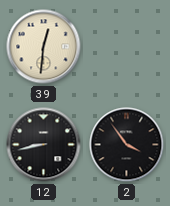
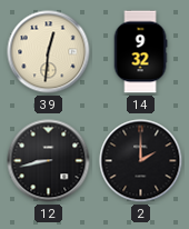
14: none -> 9:32
2: 3:54 -> 2:00
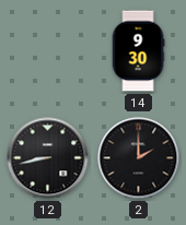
39: 12:31 -> none
14: 9:32 -> 9:30
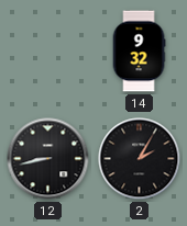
14: 9:30 -> 9:32
2: 2:00 -> 2:05
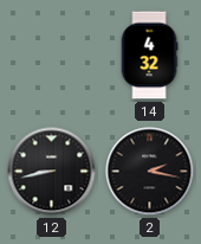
14: 9:32 -> 4:32
2: 2:05 -> 2:17
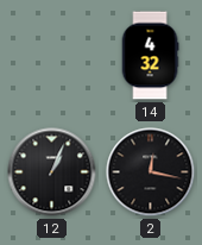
12: 8:43 -> 1:04
2: 2:17 -> 12:17
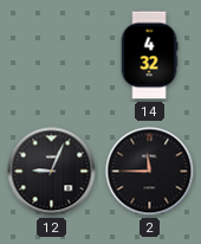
12: 1:04 -> 9:04
2: 12:17 -> 11:45
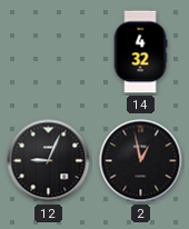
2: 11:45 -> 12:58
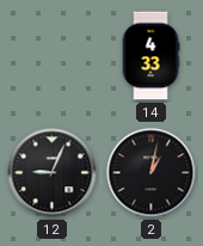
14: 4:32 -> 4:33
2: 12:58 -> 1:02
